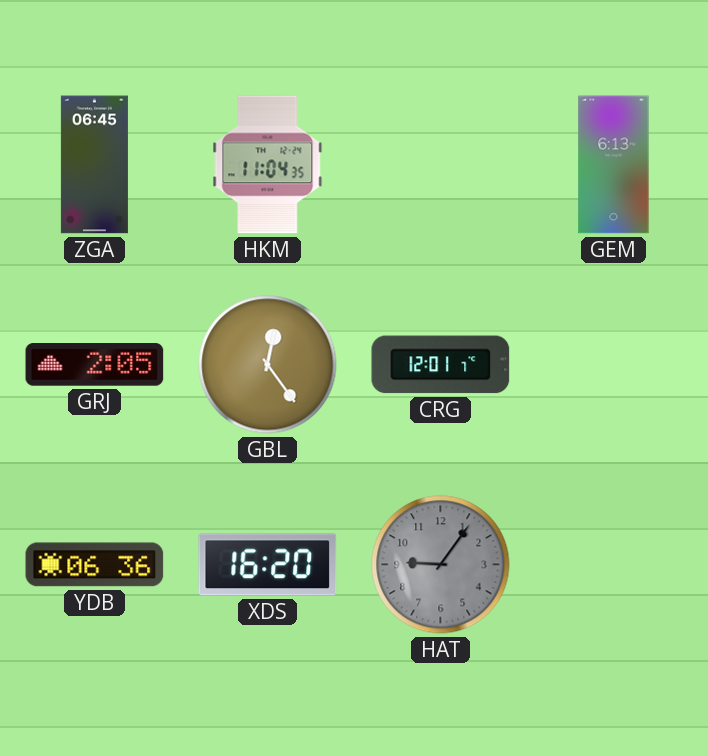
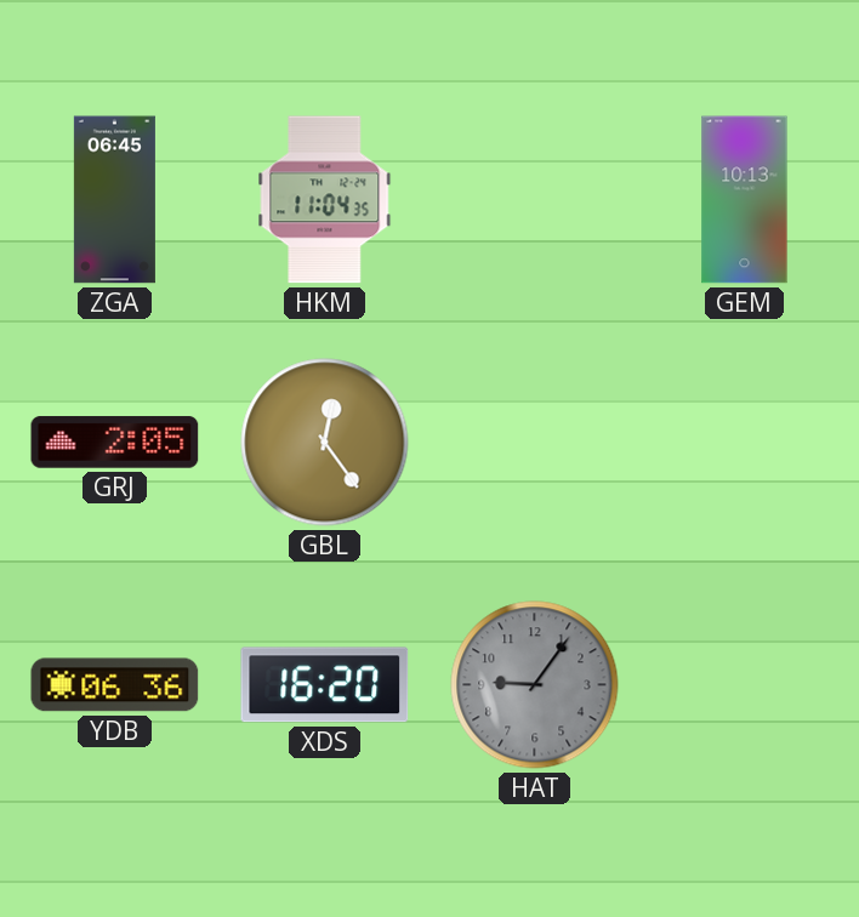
GEM: 6:13 -> 10:13
CRG: 12:01 -> none
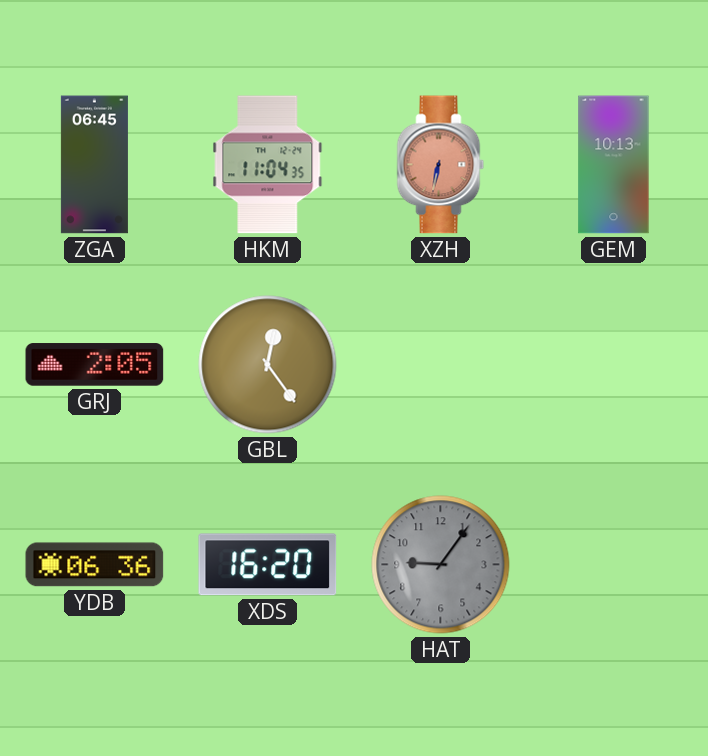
XZH: none -> 6:32
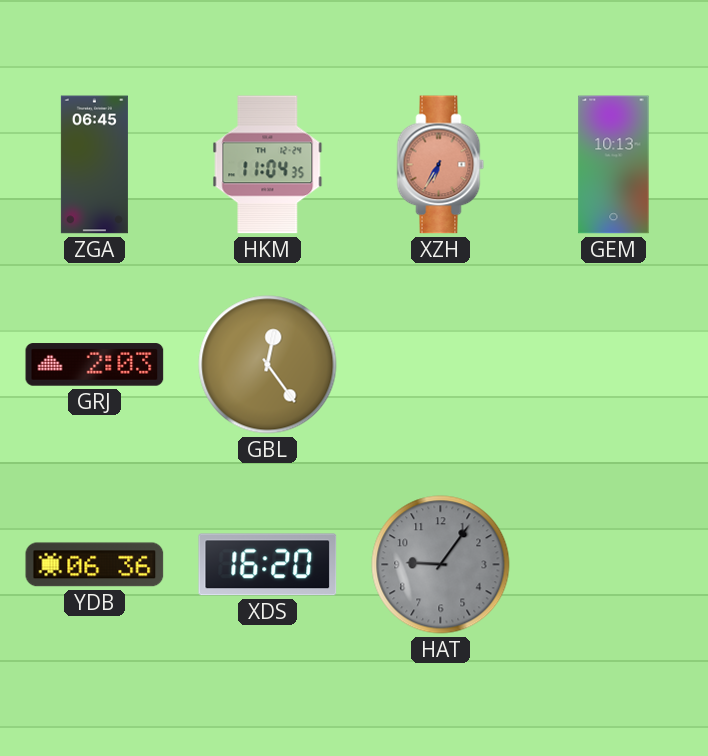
XZH: 6:32 -> 6:35
GRJ: 2:05 -> 2:03
